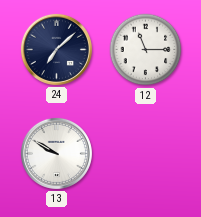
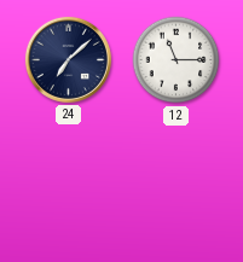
13: 9:50 -> none
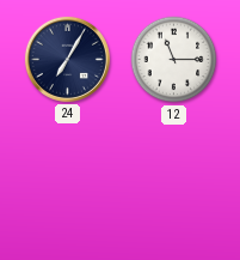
24: 7:08 -> 7:05
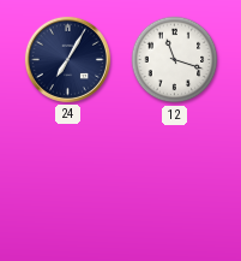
12: 11:15 -> 11:18
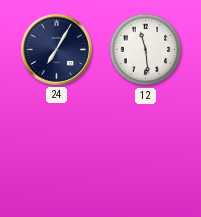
12: 11:18 -> 11:29
